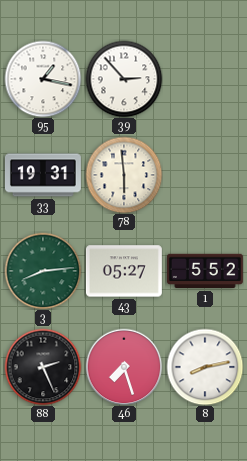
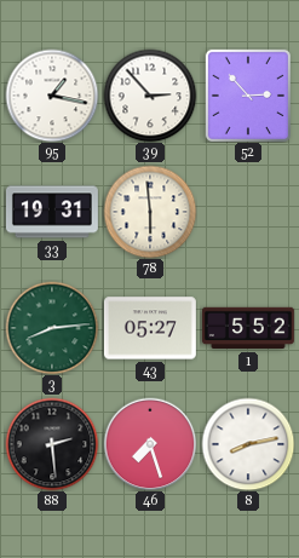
52: none -> 2:53
88: 2:26 -> 2:29
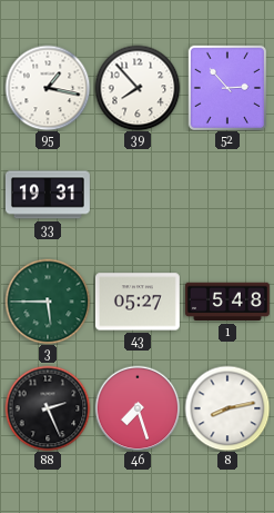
39: 2:53 -> 7:53
78: 5:59 -> none
3: 8:14 -> 5:45
1: 5:52 -> 5:48
88: 2:29 -> 2:26
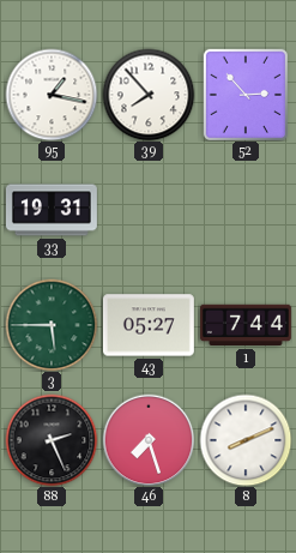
1: 5:48 -> 7:44
8: 8:13 -> 8:11
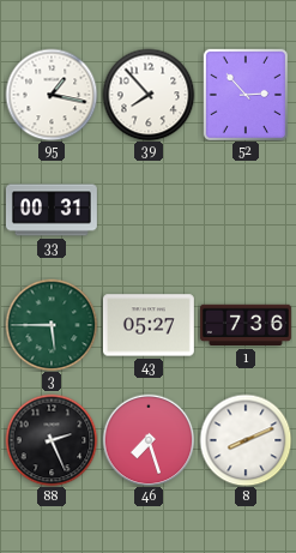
33: 19:31 -> 00:31
1: 7:44 -> 7:36
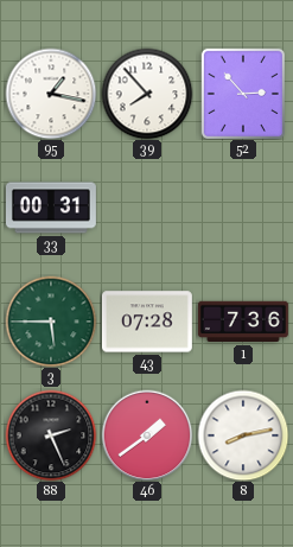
43: 05:27 -> 07:28
46: 7:27 -> 1:39
8: 8:11 -> 8:13
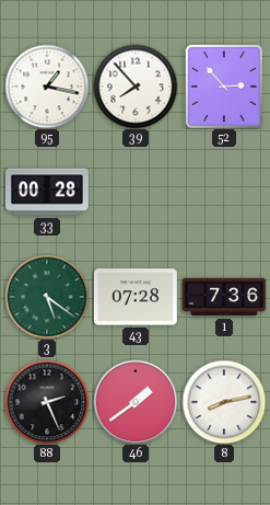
33: 00:31 -> 00:28
3: 5:45 -> 5:21
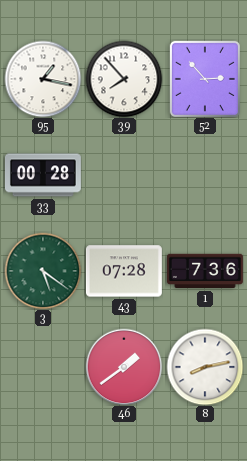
88: 2:26 -> none
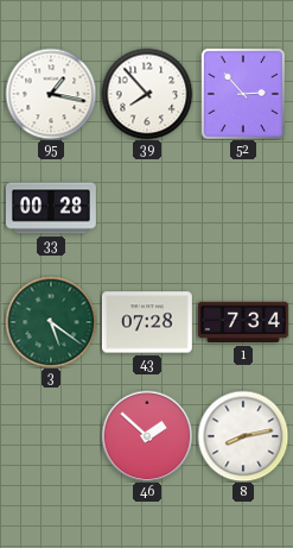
1: 7:36 -> 7:34
46: 1:39 -> 1:52
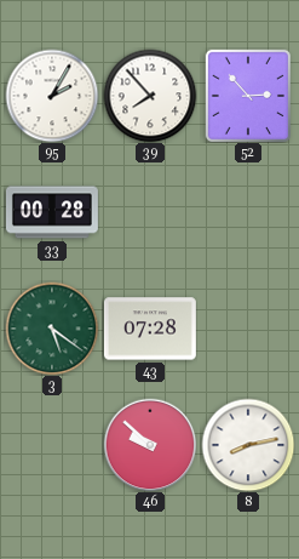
95: 1:17 -> 2:05
1: 7:34 -> none
46: 1:52 -> 9:52
